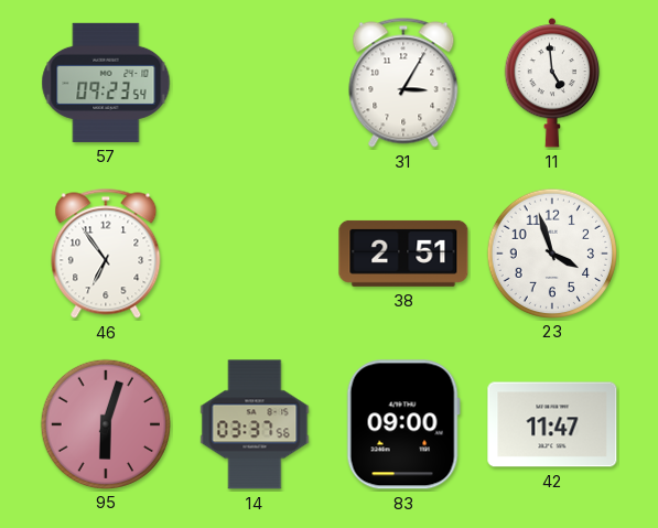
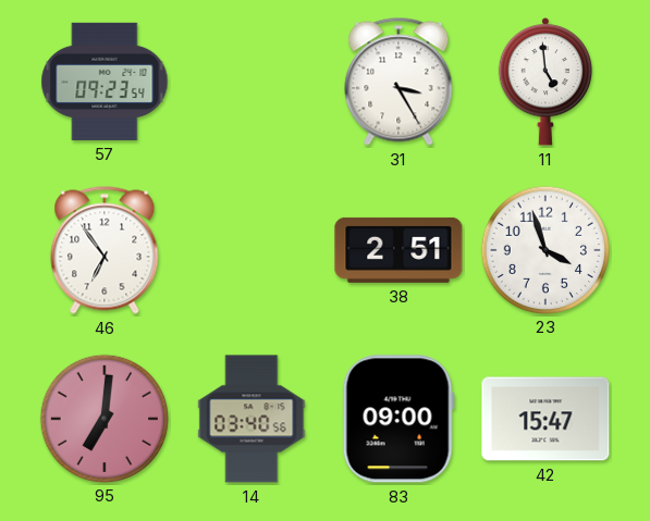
31: 3:05 -> 3:25
95: 6:03 -> 7:01
14: 03:37 -> 03:40
42: 11:47 -> 15:47
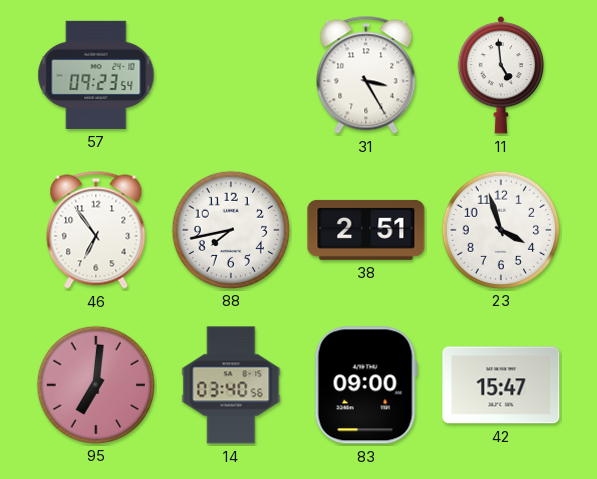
88: none -> 7:43
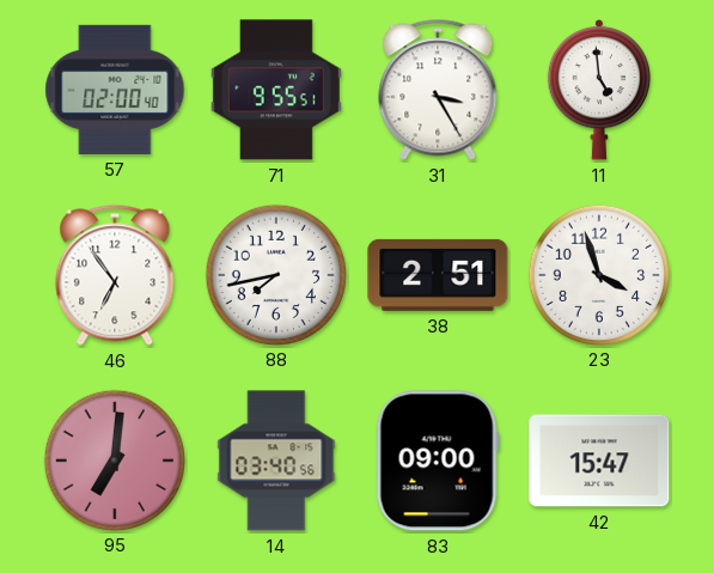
57: 09:23 -> 02:00
71: none -> 9:55
